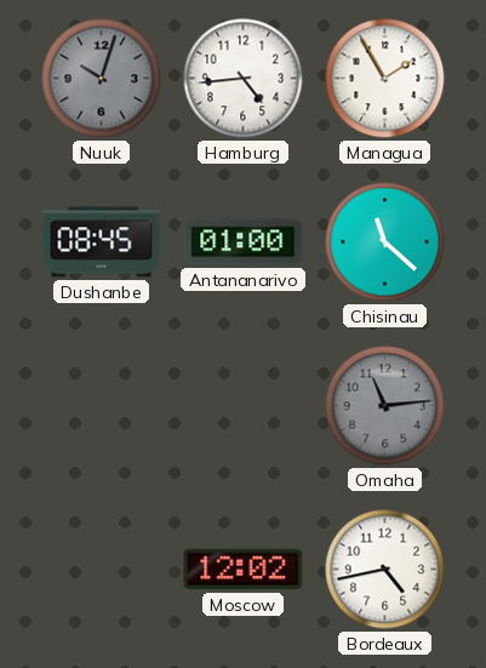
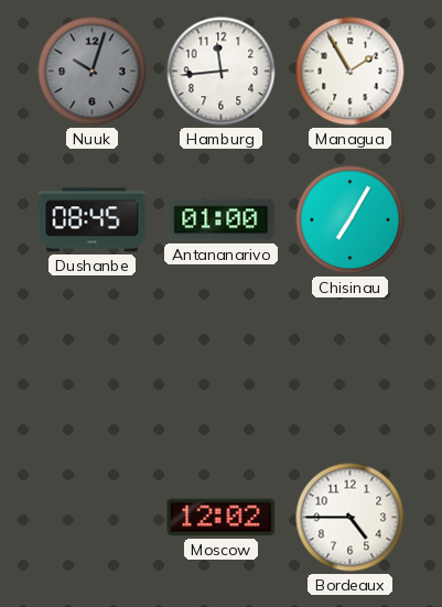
Hamburg: 4:44 -> 11:44
Chisinau: 11:22 -> 7:05
Omaha: 11:14 -> none
Bordeaux: 4:43 -> 4:45
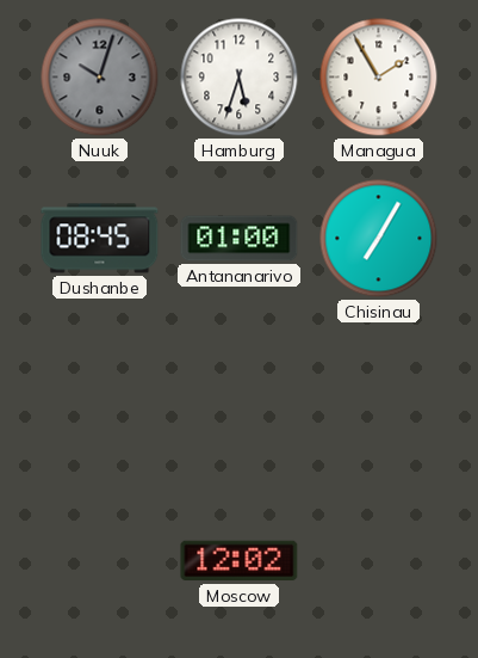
Hamburg: 11:44 -> 5:33
Bordeaux: 4:45 -> none
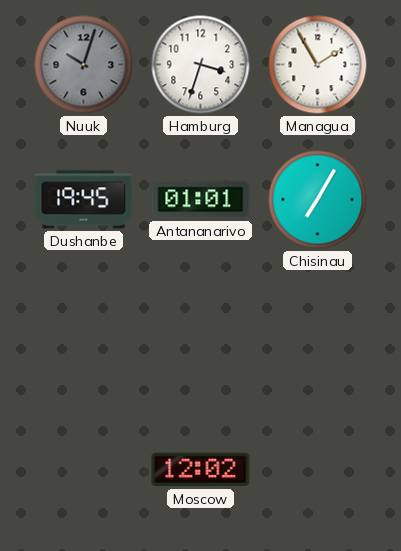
Hamburg: 5:33 -> 3:33
Dushanbe: 08:45 -> 19:45
Antananarivo: 01:00 -> 01:01
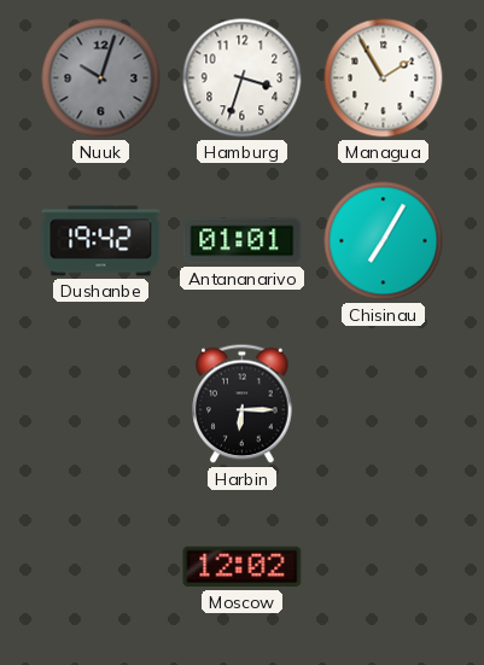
Dushanbe: 19:45 -> 19:42
Harbin: none -> 6:15
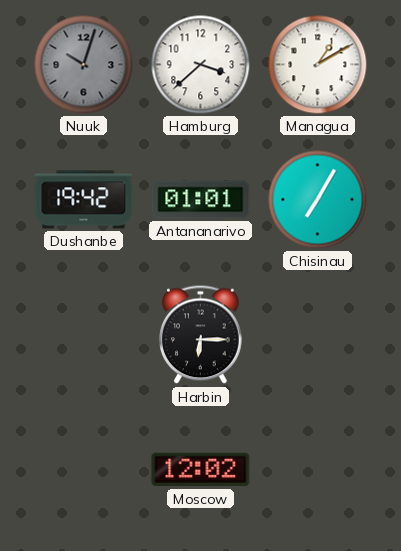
Hamburg: 3:33 -> 3:38
Managua: 1:55 -> 1:10
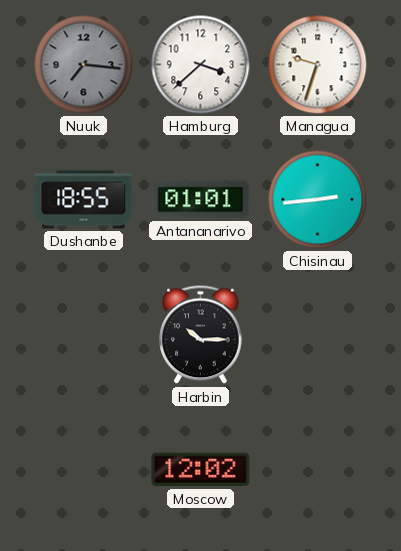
Nuuk: 10:03 -> 7:16
Managua: 1:10 -> 9:33
Dushanbe: 19:42 -> 18:55
Chisinau: 7:05 -> 2:44
Harbin: 6:15 -> 10:15
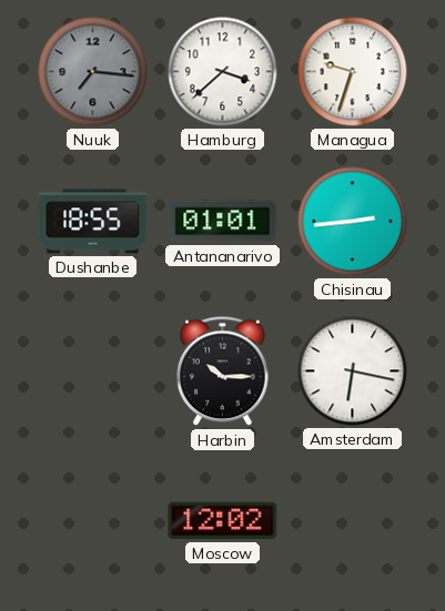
Amsterdam: none -> 6:17
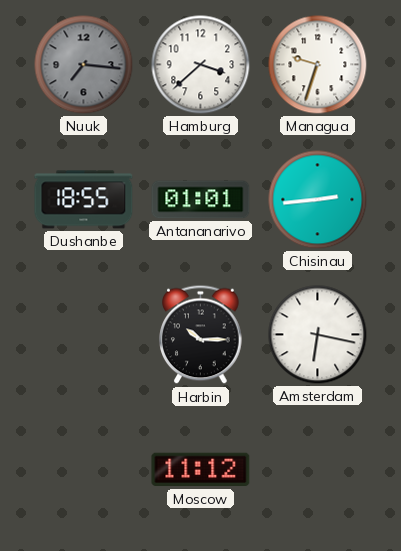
Moscow: 12:02 -> 11:12
